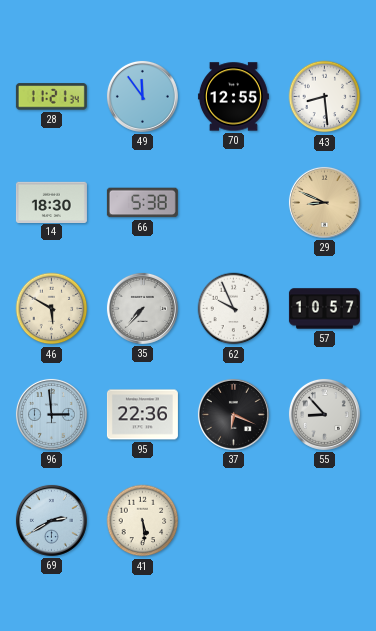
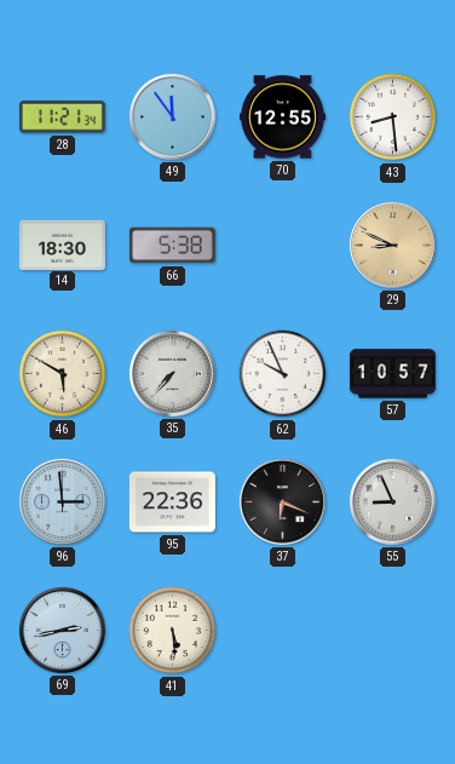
55: 8:53 -> 8:56
69: 2:40 -> 2:43
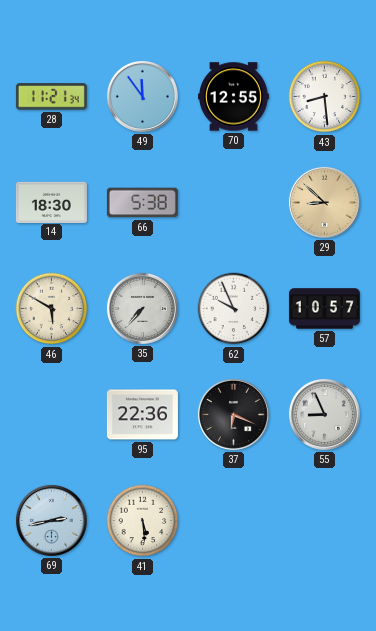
29: 8:49 -> 8:52
96: 2:59 -> none
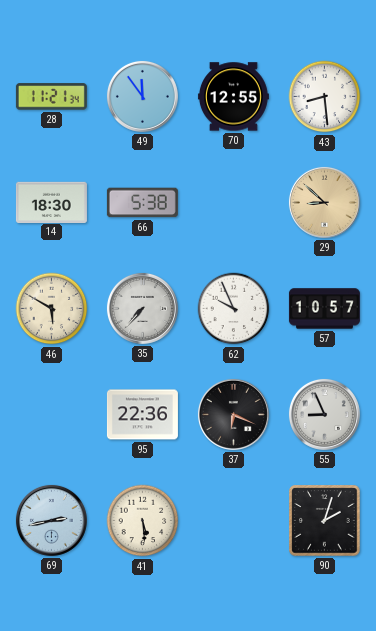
90: none -> 2:03
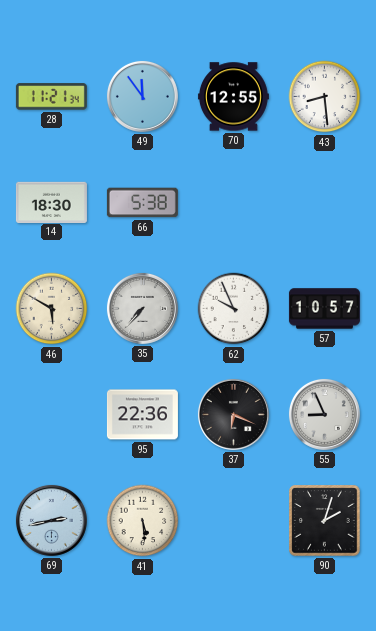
29: 8:52 -> none
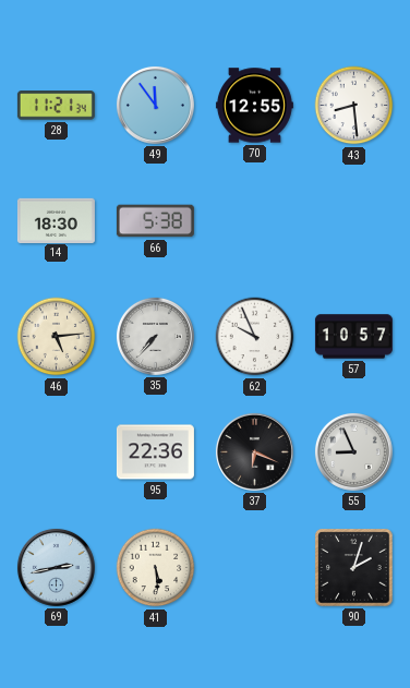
46: 5:50 -> 5:14
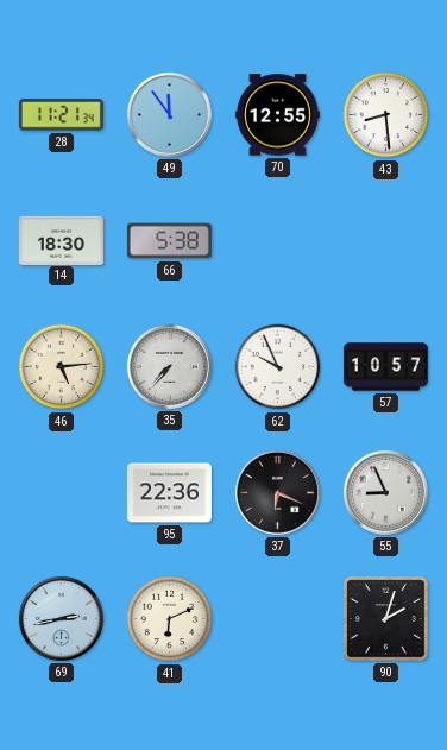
41: 5:29 -> 6:11
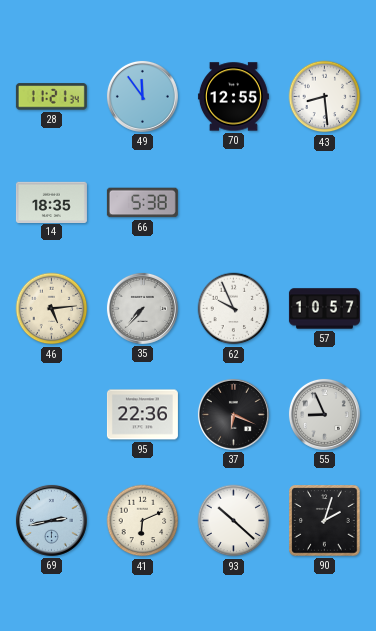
14: 18:30 -> 18:35
93: none -> 10:22
